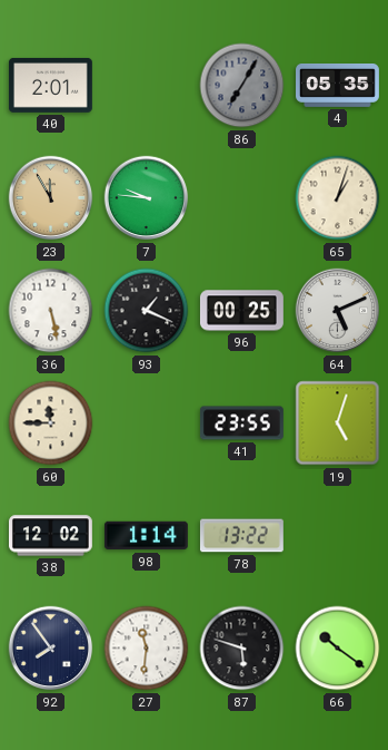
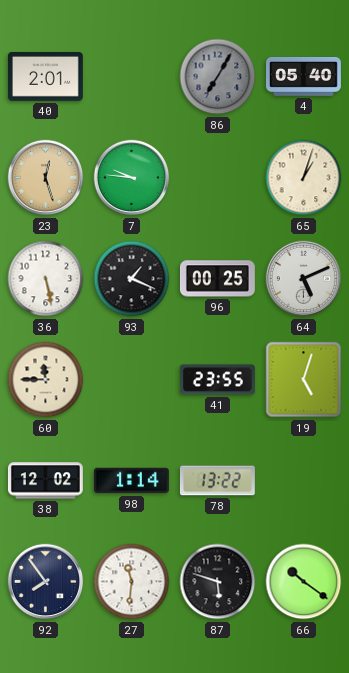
4: 05:35 -> 05:40
23: 11:55 -> 12:27
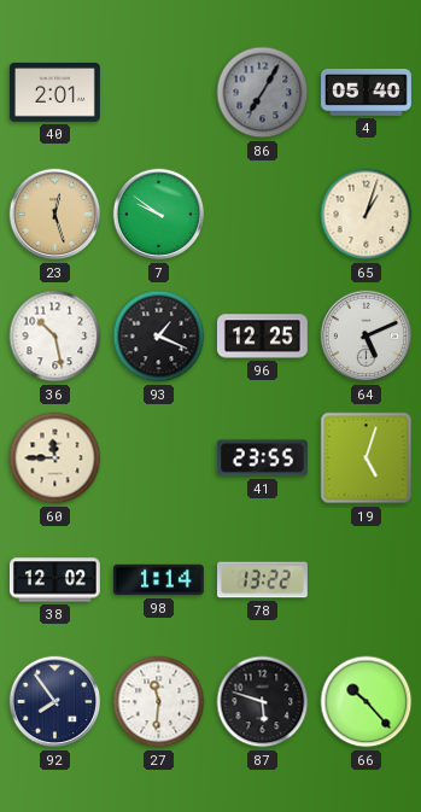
7: 9:46 -> 9:51
36: 5:28 -> 10:28
96: 00:25 -> 12:25
66: 10:21 -> 10:23
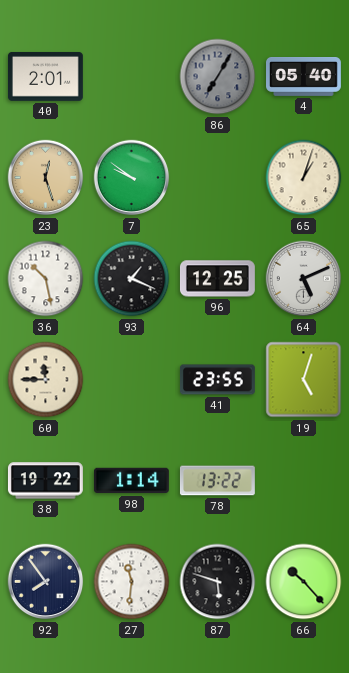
38: 12:02 -> 19:22
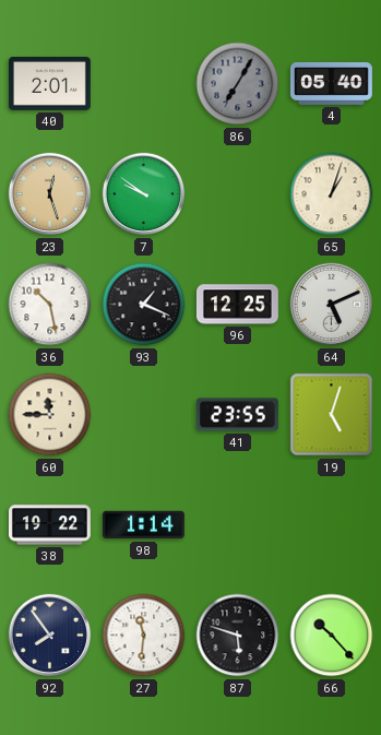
78: 13:22 -> none
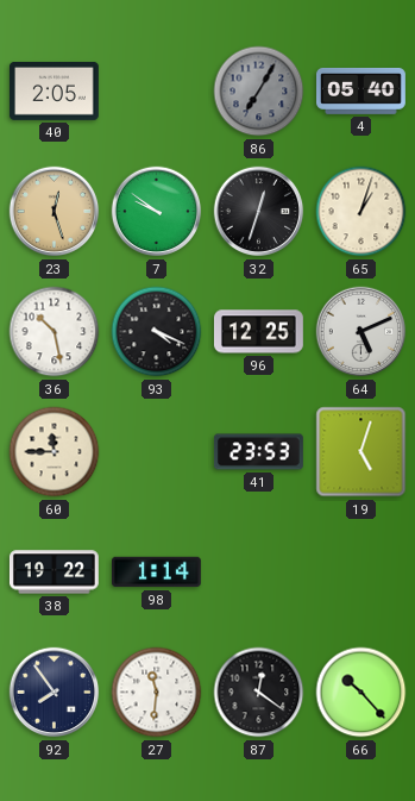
40: 2:01 -> 2:05
32: none -> 12:33
93: 1:19 -> 4:19
41: 23:55 -> 23:53
87: 5:48 -> 12:21
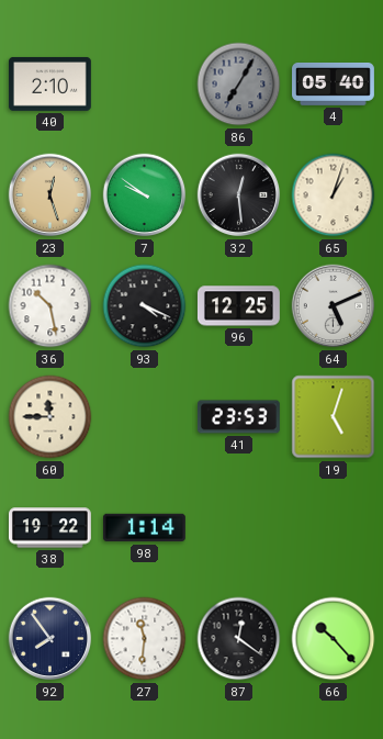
40: 2:05 -> 2:10
32: 12:33 -> 12:29
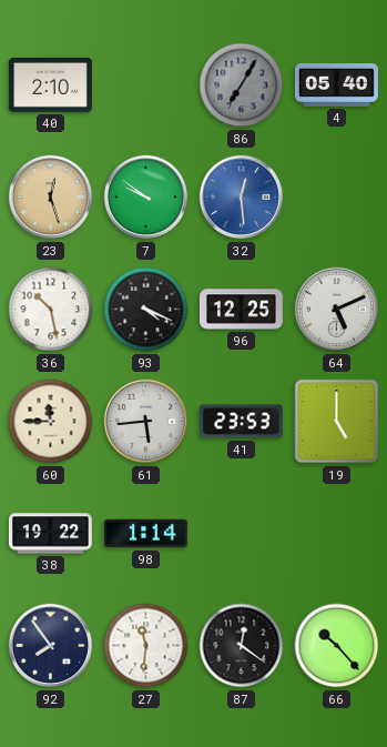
32 dial: black -> blue
65: 1:03 -> none
61: none -> 5:44
19: 5:03 -> 5:00
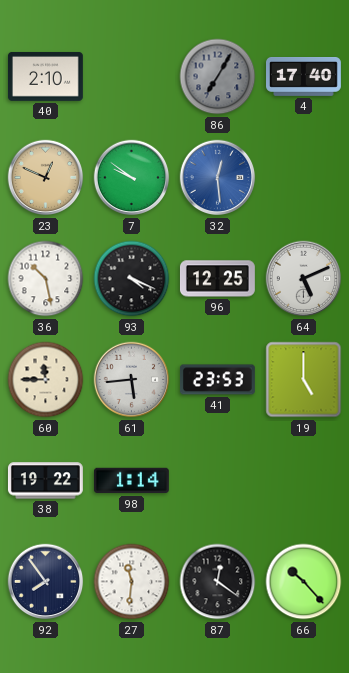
4: 05:40 -> 17:40
23: 12:27 -> 12:49
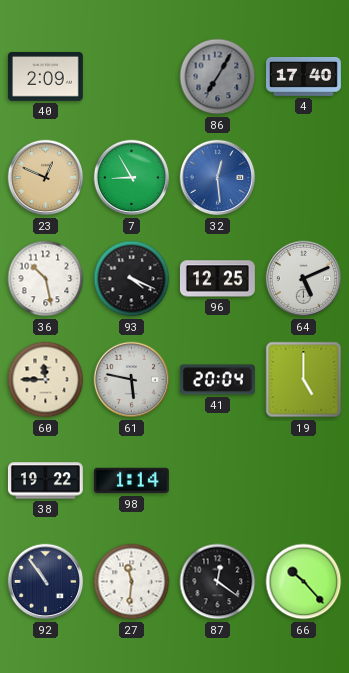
40: 2:10 -> 2:09
7: 9:51 -> 8:55
61: 5:44 -> 5:47
41: 23:53 -> 20:04
92: 7:54 -> 10:54
